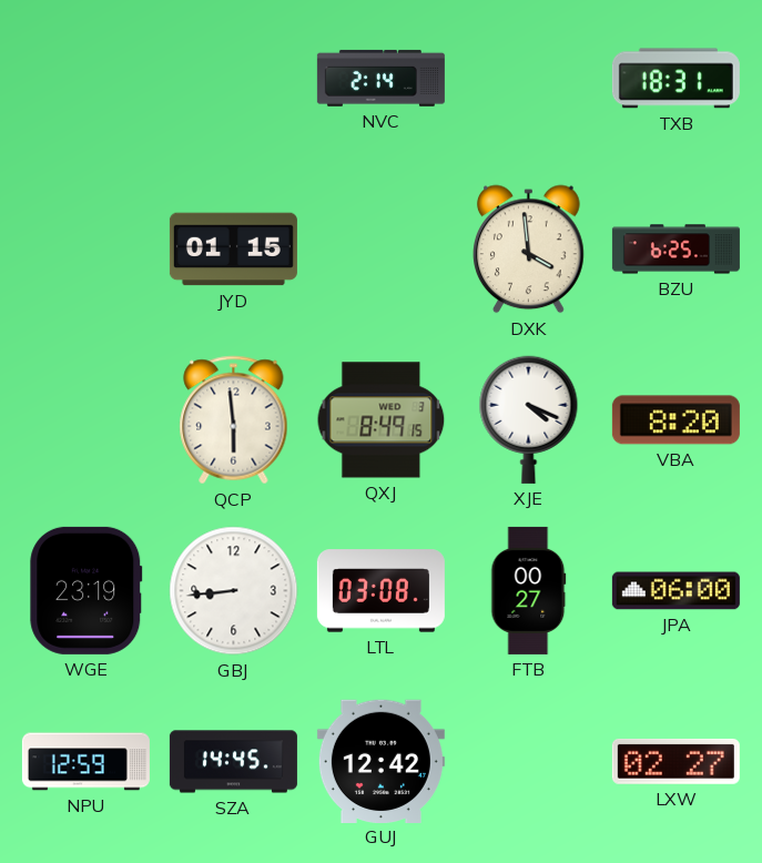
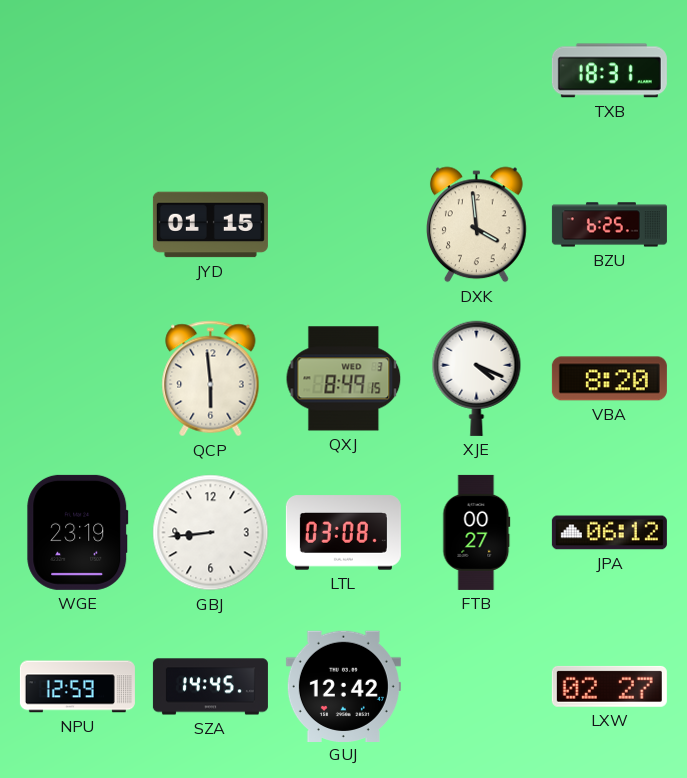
NVC: 2:14 -> none
JPA: 06:00 -> 06:12
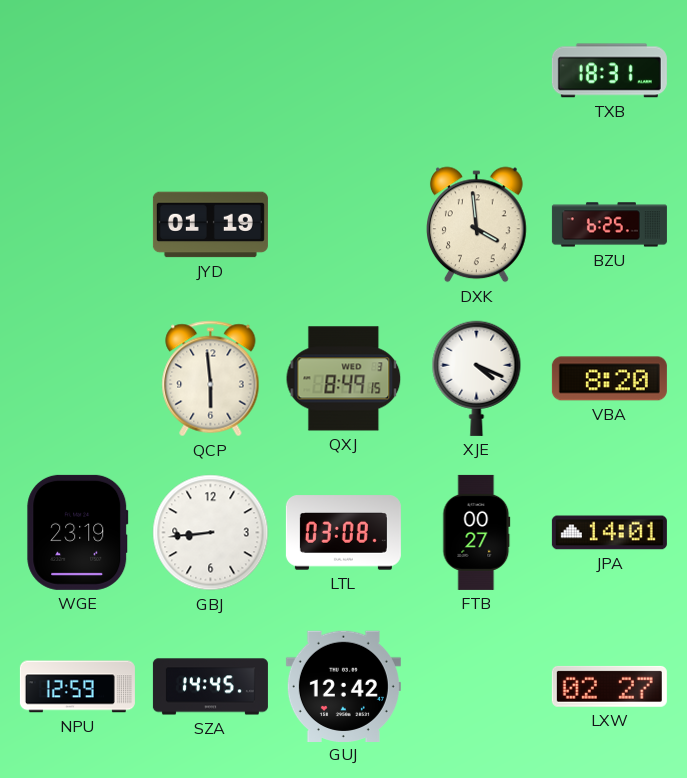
JYD: 01:15 -> 01:19
JPA: 06:12 -> 14:01
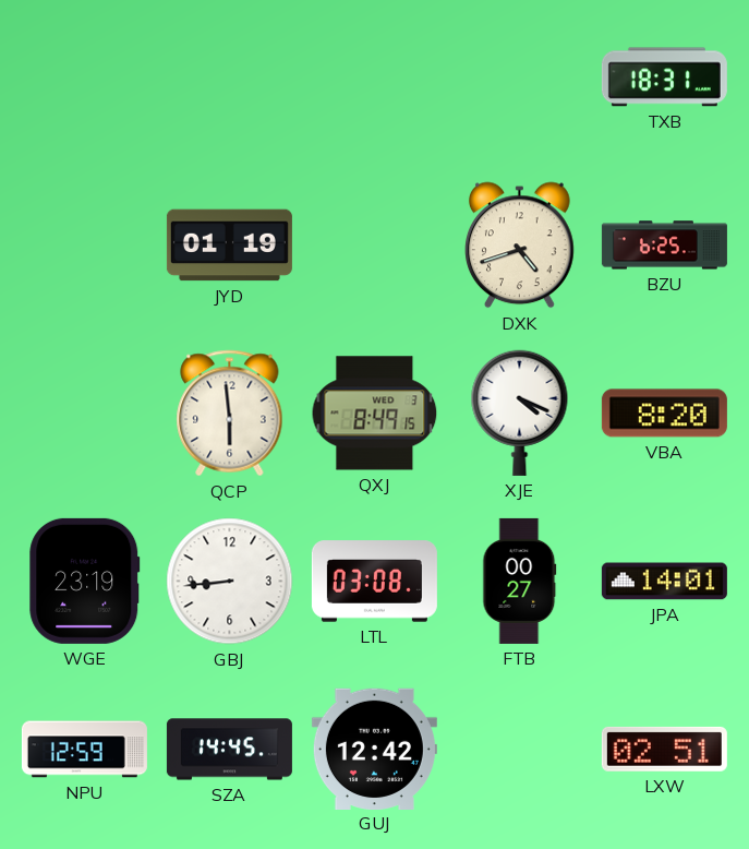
DXK: 3:59 -> 4:42
LXW: 02:27 -> 02:51
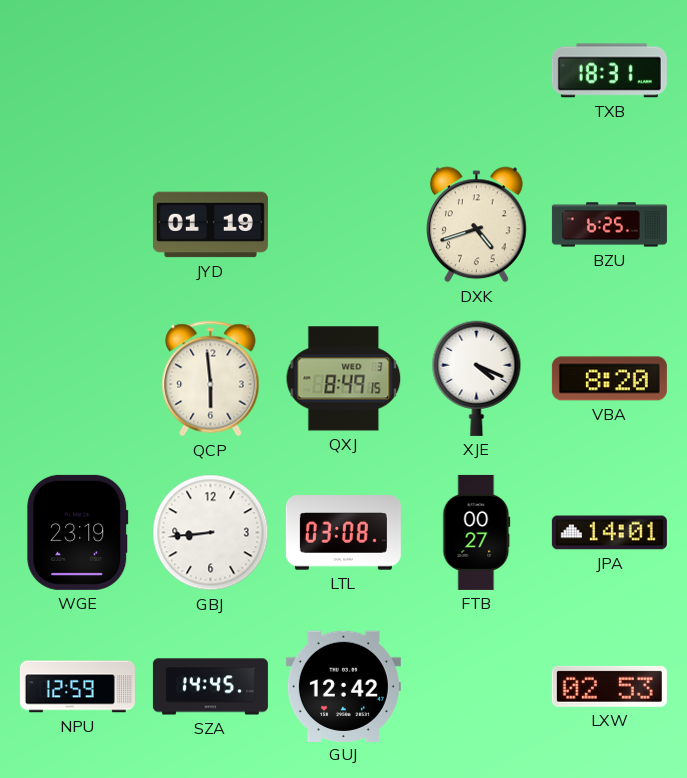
LXW: 02:51 -> 02:53
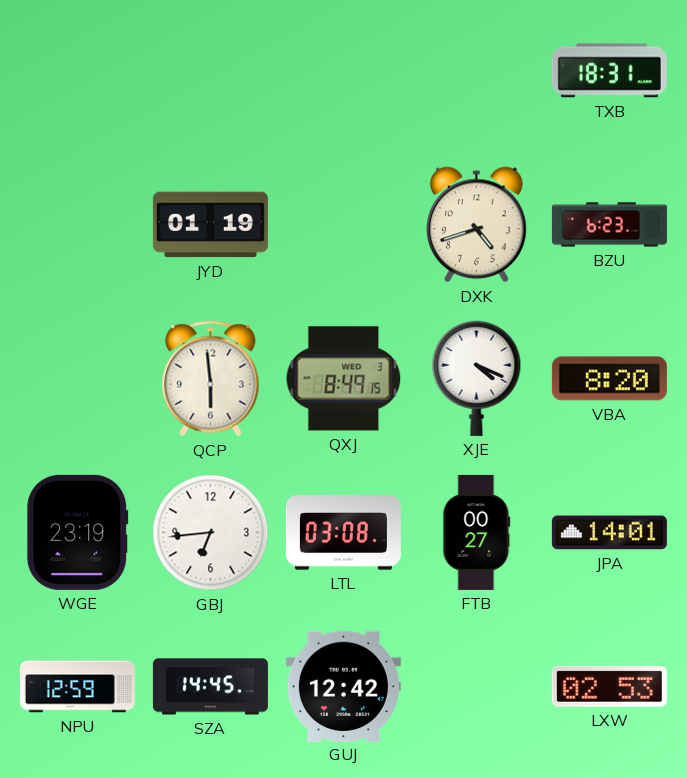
BZU: 6:25 -> 6:23
GBJ: 8:44 -> 6:44
